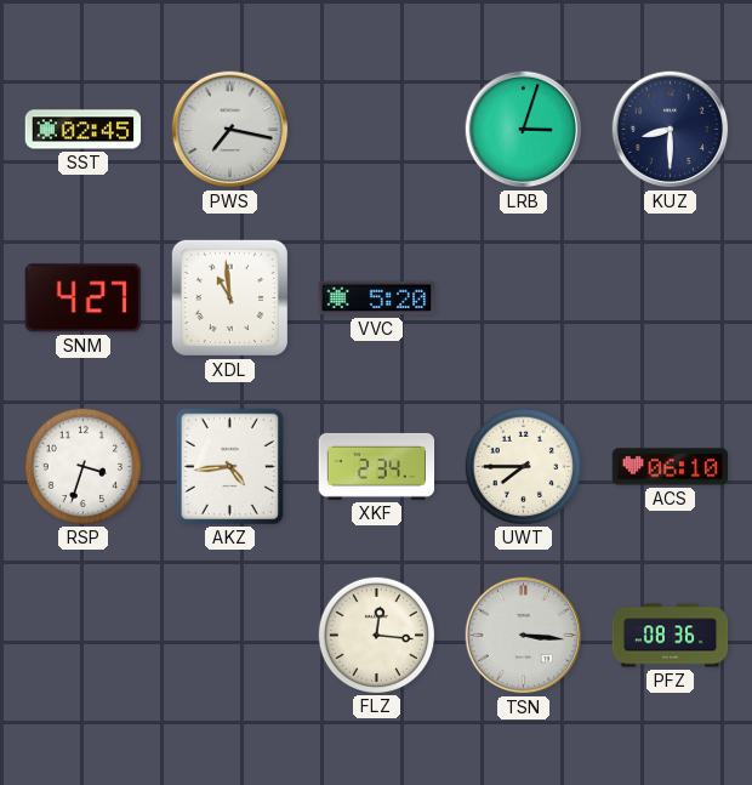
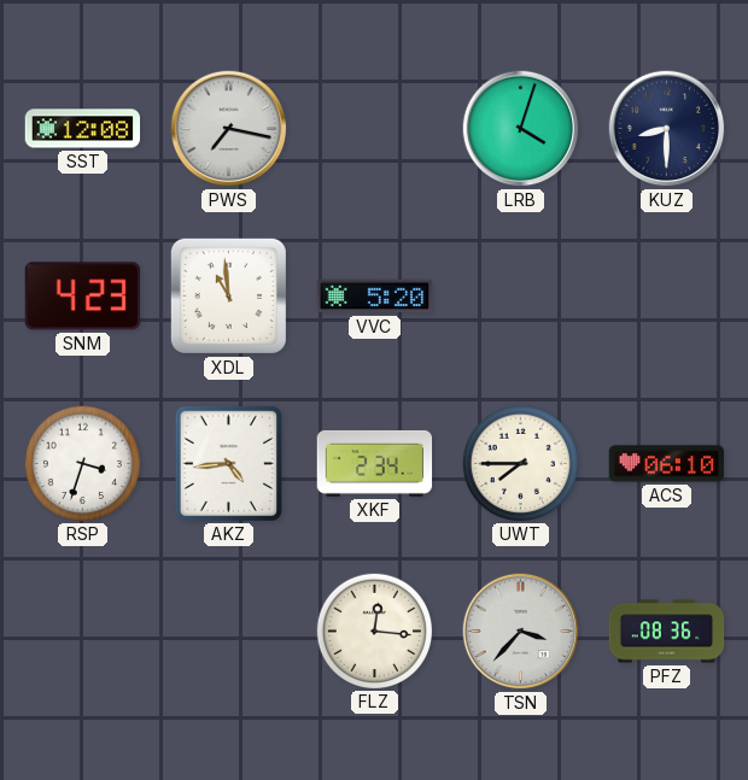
SST: 02:45 -> 12:08
LRB: 3:03 -> 4:03
SNM: 4:27 -> 4:23
TSN: 3:16 -> 3:37
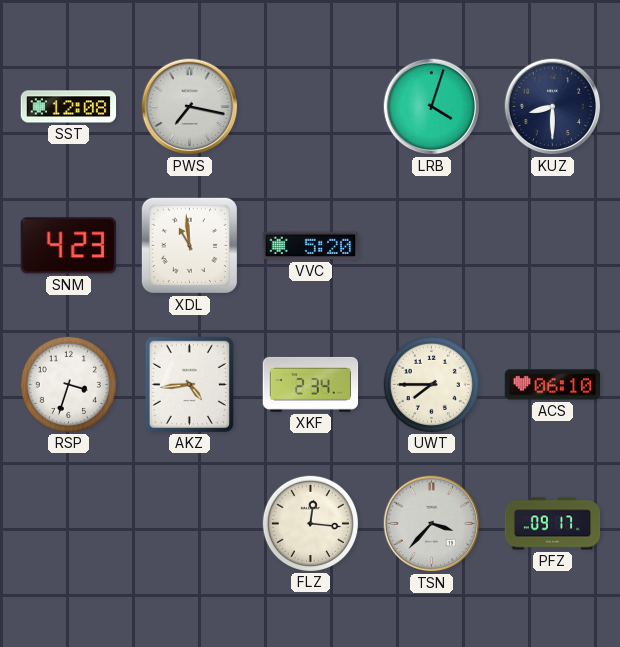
PFZ: 08:36 -> 09:17
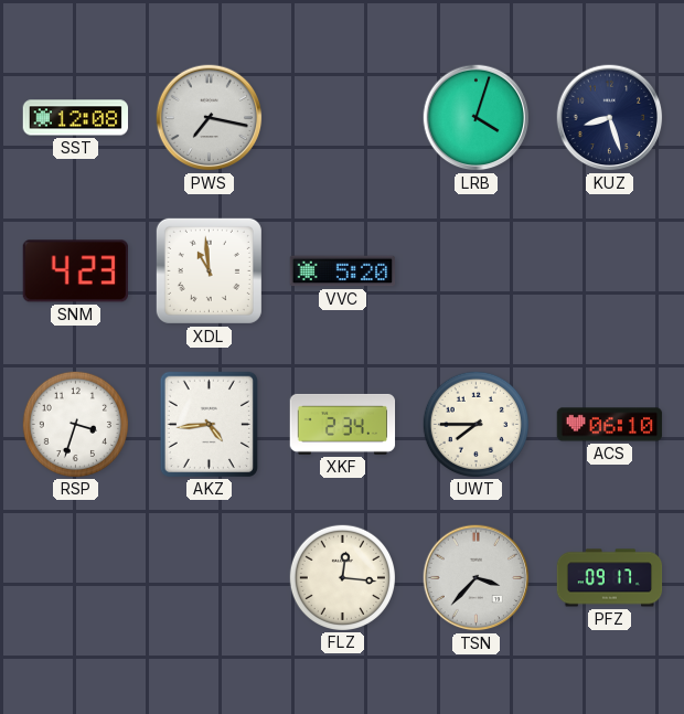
KUZ: 8:30 -> 8:27
